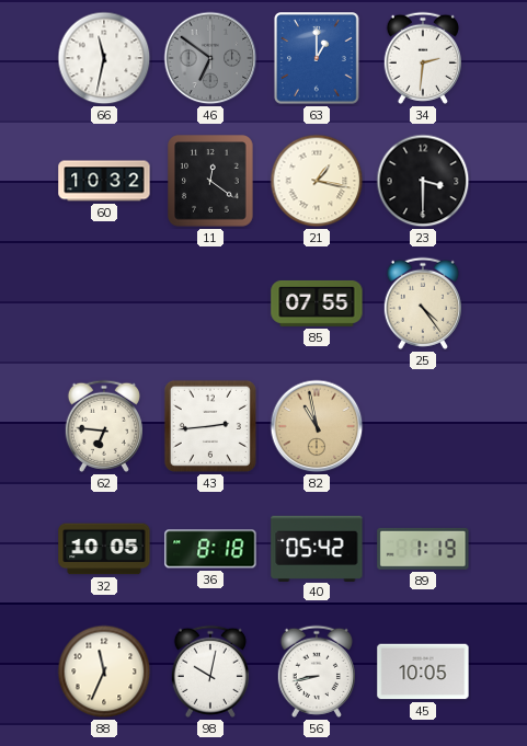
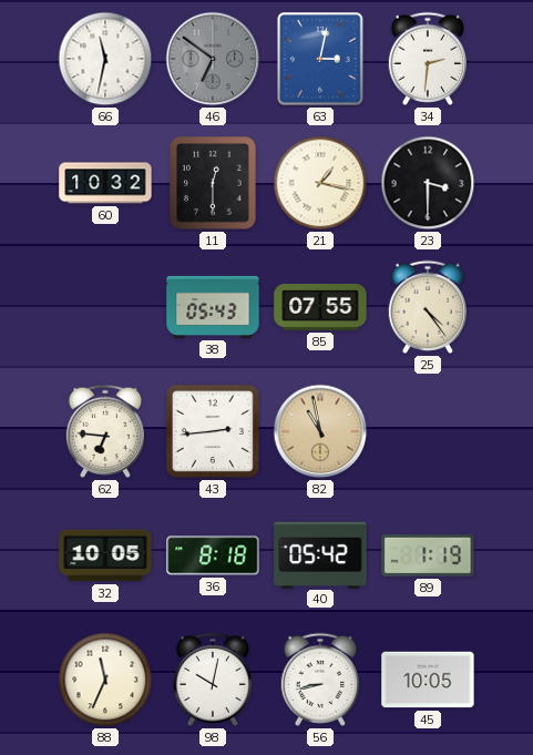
63: 1:00 -> 3:02
11: 12:21 -> 12:30
38: none -> 05:43
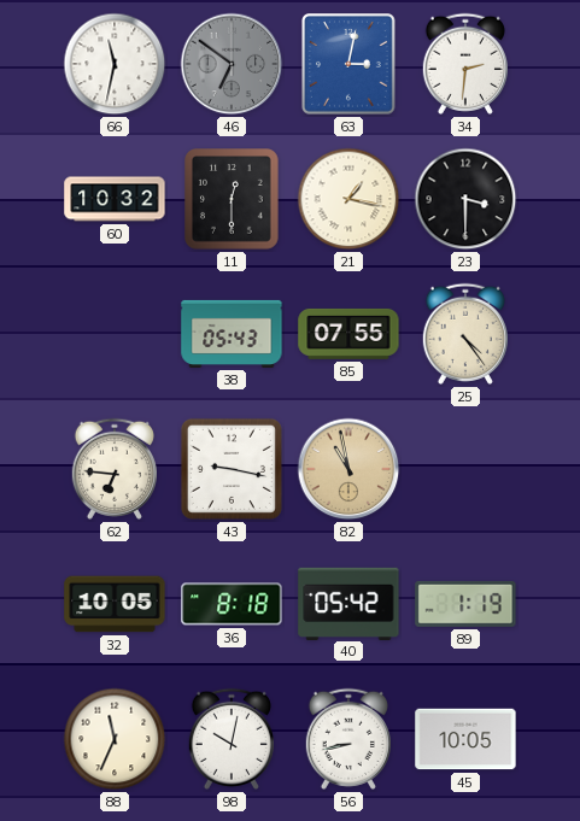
43: 2:44 -> 9:17
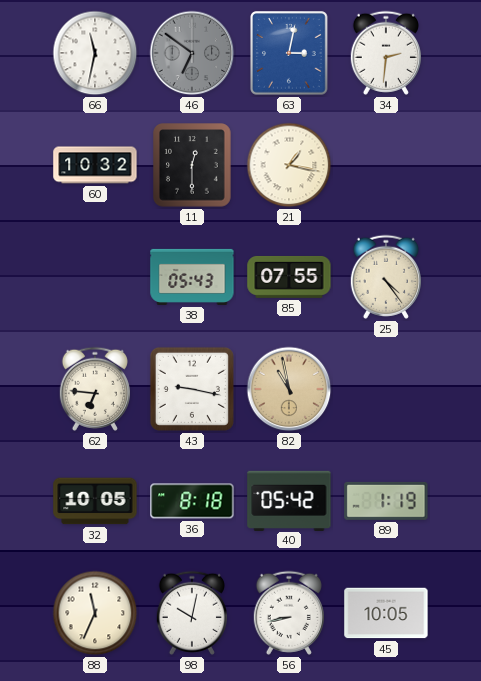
23: 3:30 -> none
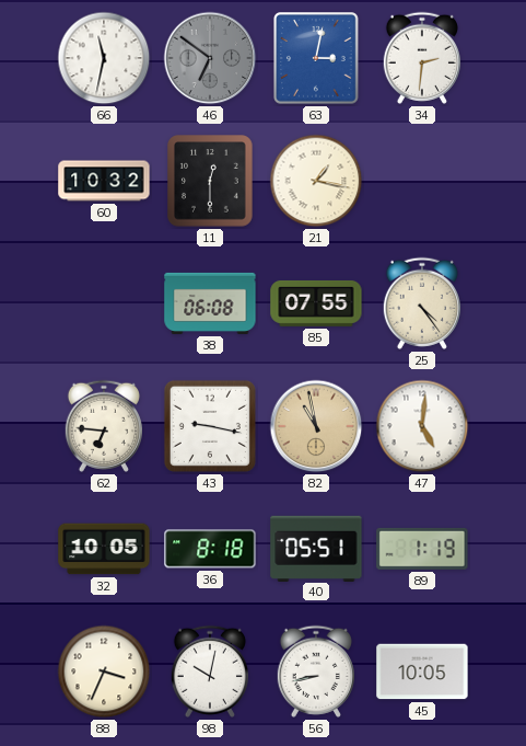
38: 05:43 -> 06:08
47: none -> 5:01
40: 05:42 -> 05:51
88: 11:34 -> 3:34
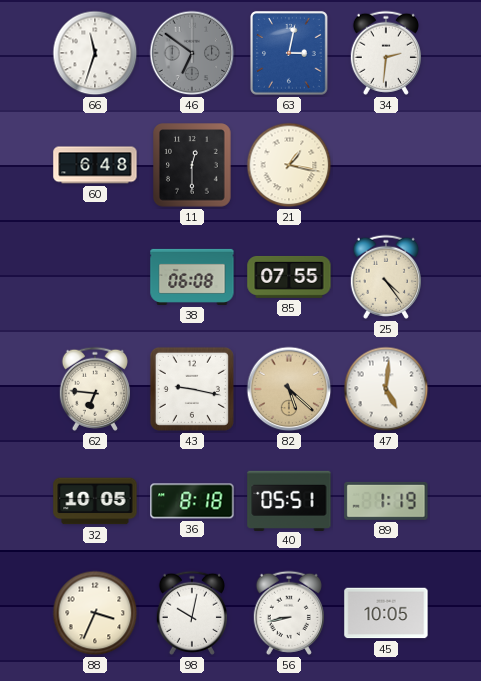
66: 11:32 -> 11:33
60: 10:32 -> 6:48
82: 10:58 -> 5:22
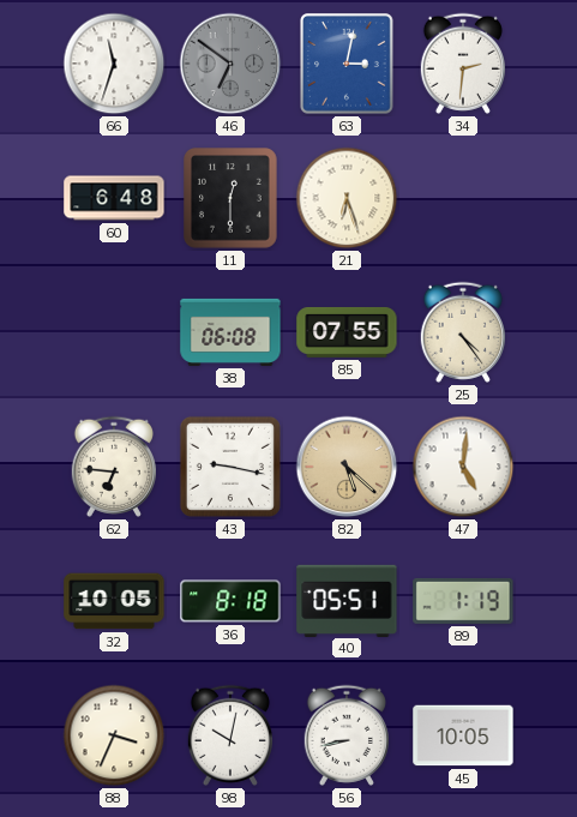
21: 1:17 -> 6:27
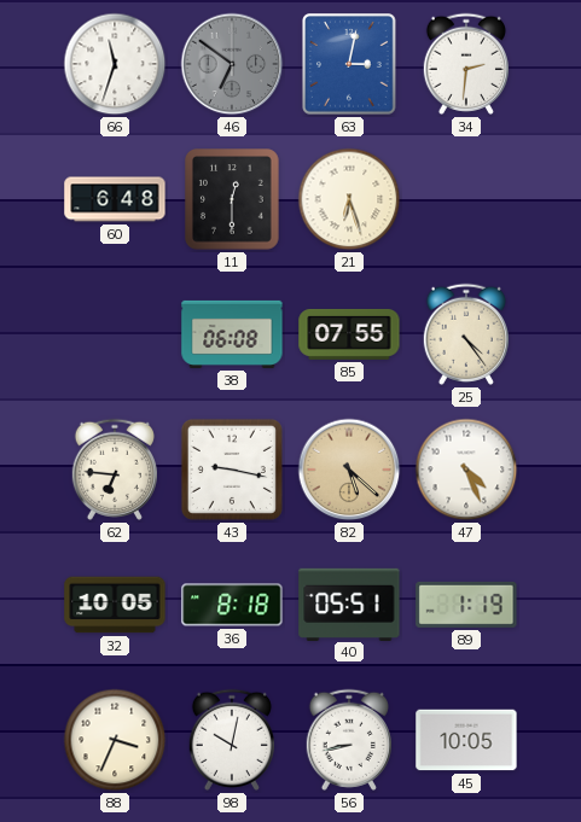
47: 5:01 -> 4:26
